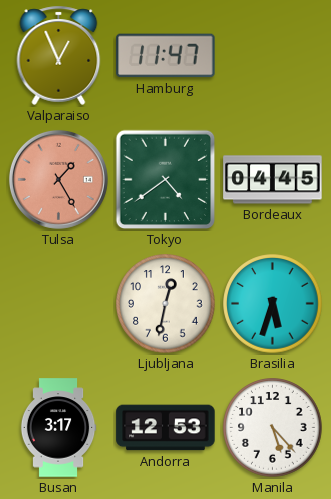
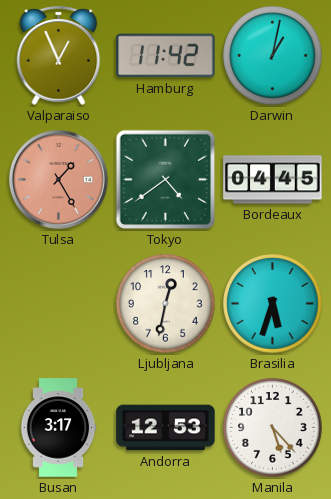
Hamburg: 11:47 -> 11:42
Darwin: none -> 1:02
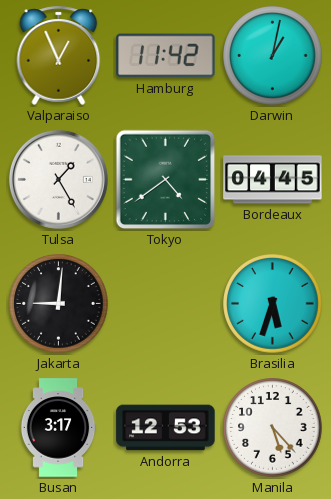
Tulsa dial: salmon -> white
Jakarta: none -> 9:01
Ljubljana: 12:32 -> none
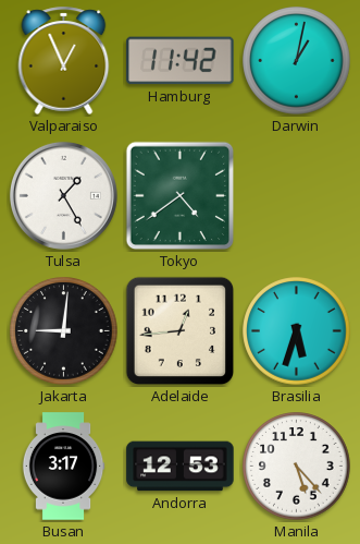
Bordeaux: 04:45 -> none
Adelaide: none -> 12:44
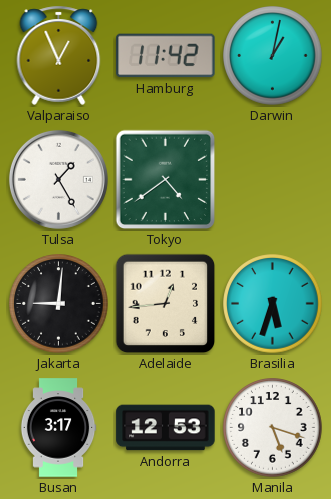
Manila: 5:23 -> 5:18
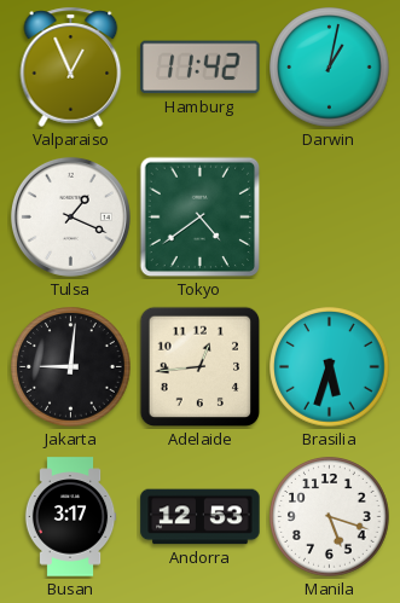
Tulsa: 1:25 -> 1:19
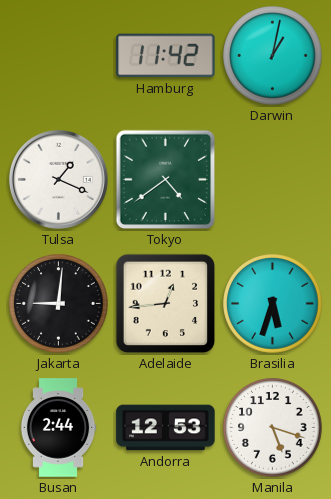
Valparaiso: 12:56 -> none
Busan: 3:17 -> 2:44
